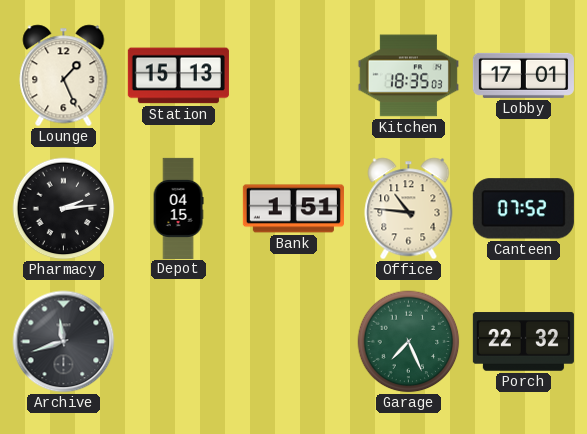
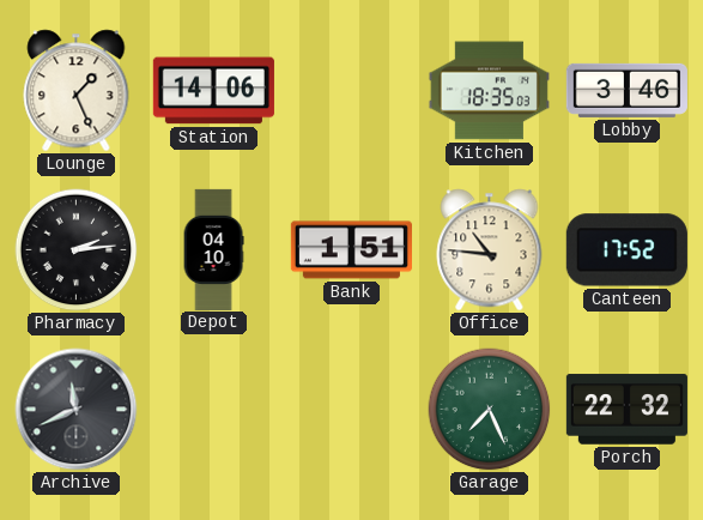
Station: 15:13 -> 14:06
Lobby: 17:01 -> 3:46
Depot: 04:15 -> 04:10
Canteen: 07:52 -> 17:52
Archive: 11:42 -> 11:41
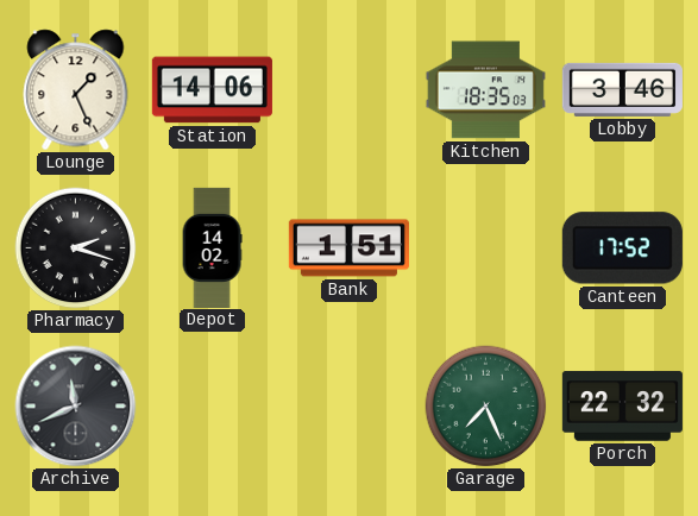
Pharmacy: 2:14 -> 2:18
Depot: 04:10 -> 14:02
Office: 10:46 -> none
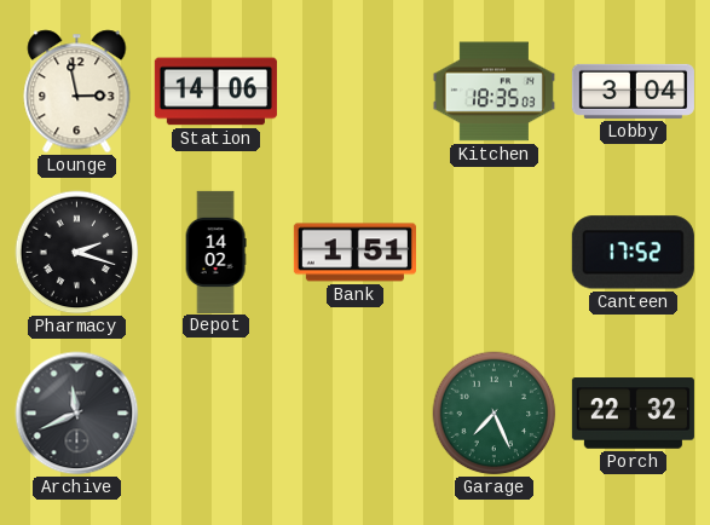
Lounge: 1:26 -> 2:58
Lobby: 3:46 -> 3:04
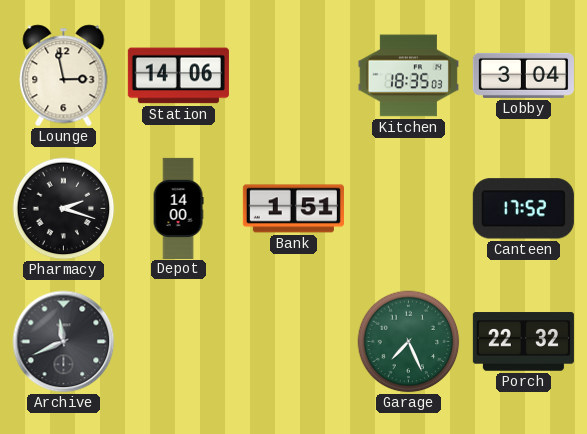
Depot: 14:02 -> 14:00
